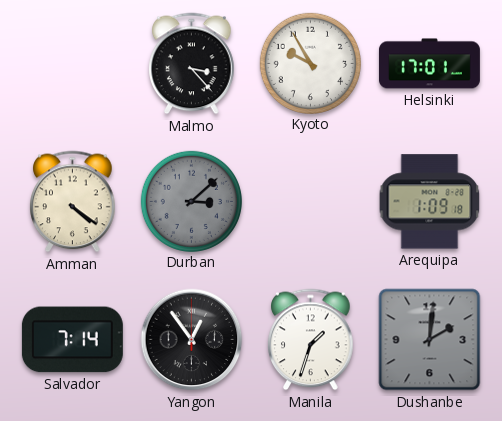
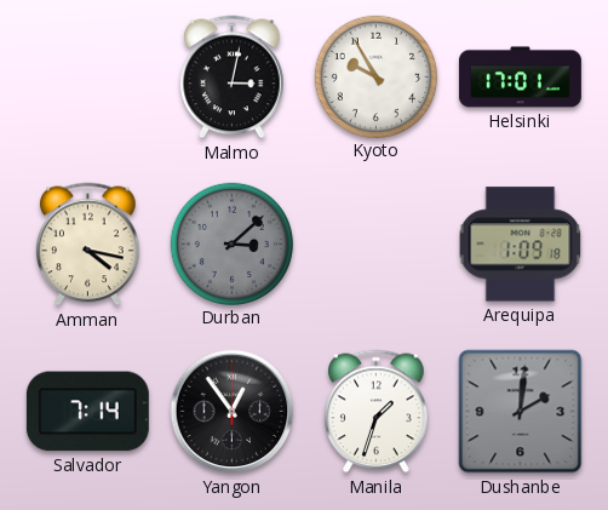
Malmo: 3:23 -> 3:02
Amman: 4:21 -> 4:17
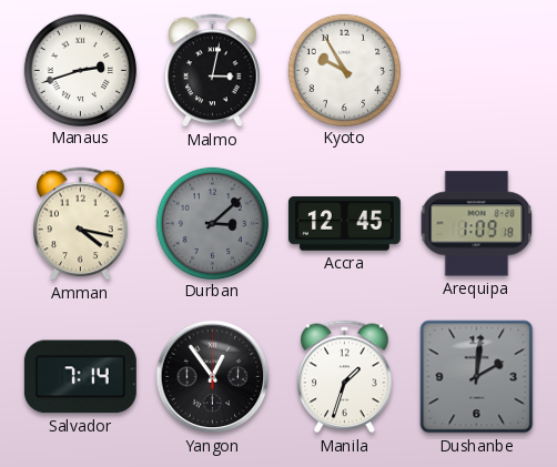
Manaus: none -> 2:42
Helsinki: 17:01 -> none
Accra: none -> 12:45
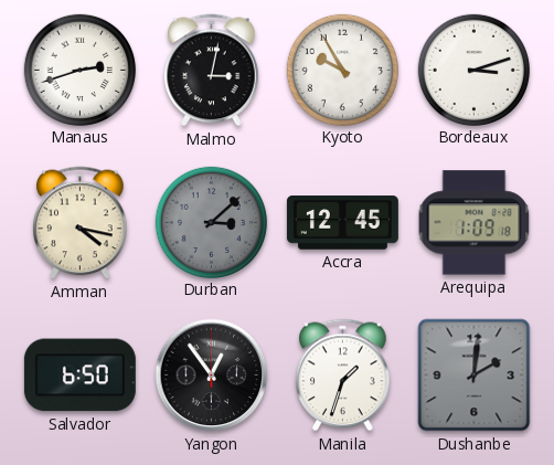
Bordeaux: none -> 3:12
Salvador: 7:14 -> 6:50
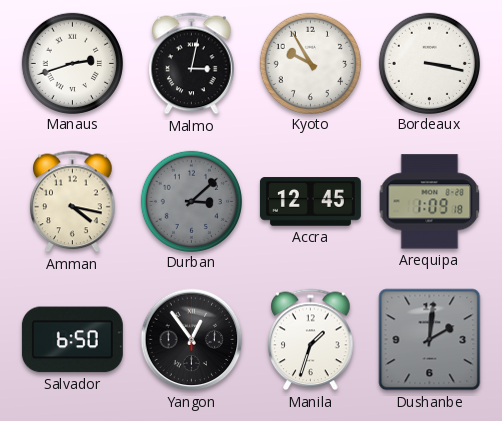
Bordeaux: 3:12 -> 3:17
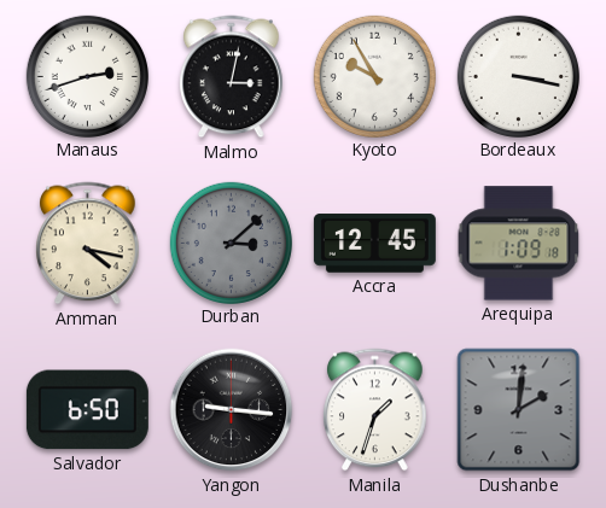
Yangon: 12:54 -> 9:16
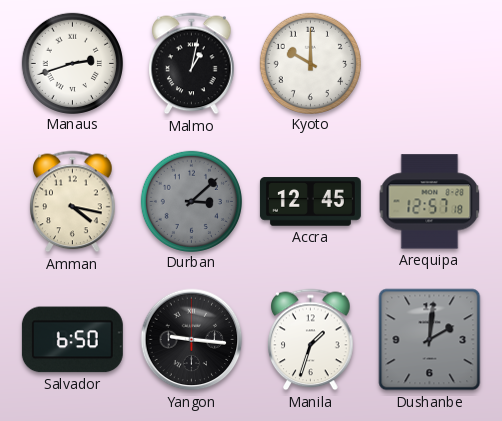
Malmo: 3:02 -> 1:02
Kyoto: 9:55 -> 10:00
Bordeaux: 3:17 -> none
Arequipa: 1:09 -> 12:57
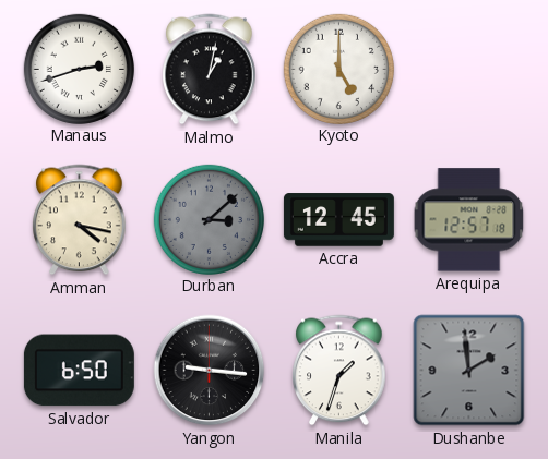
Kyoto: 10:00 -> 5:00
Dushanbe: 2:01 -> 1:59
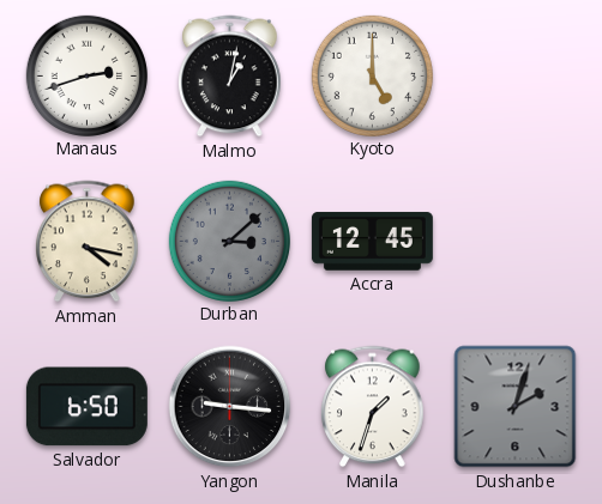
Arequipa: 12:57 -> none
Dushanbe: 1:59 -> 2:03
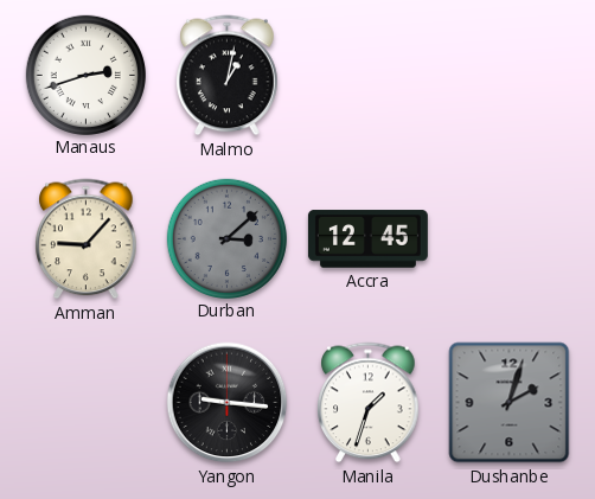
Kyoto: 5:00 -> none
Amman: 4:17 -> 9:07
Salvador: 6:50 -> none
